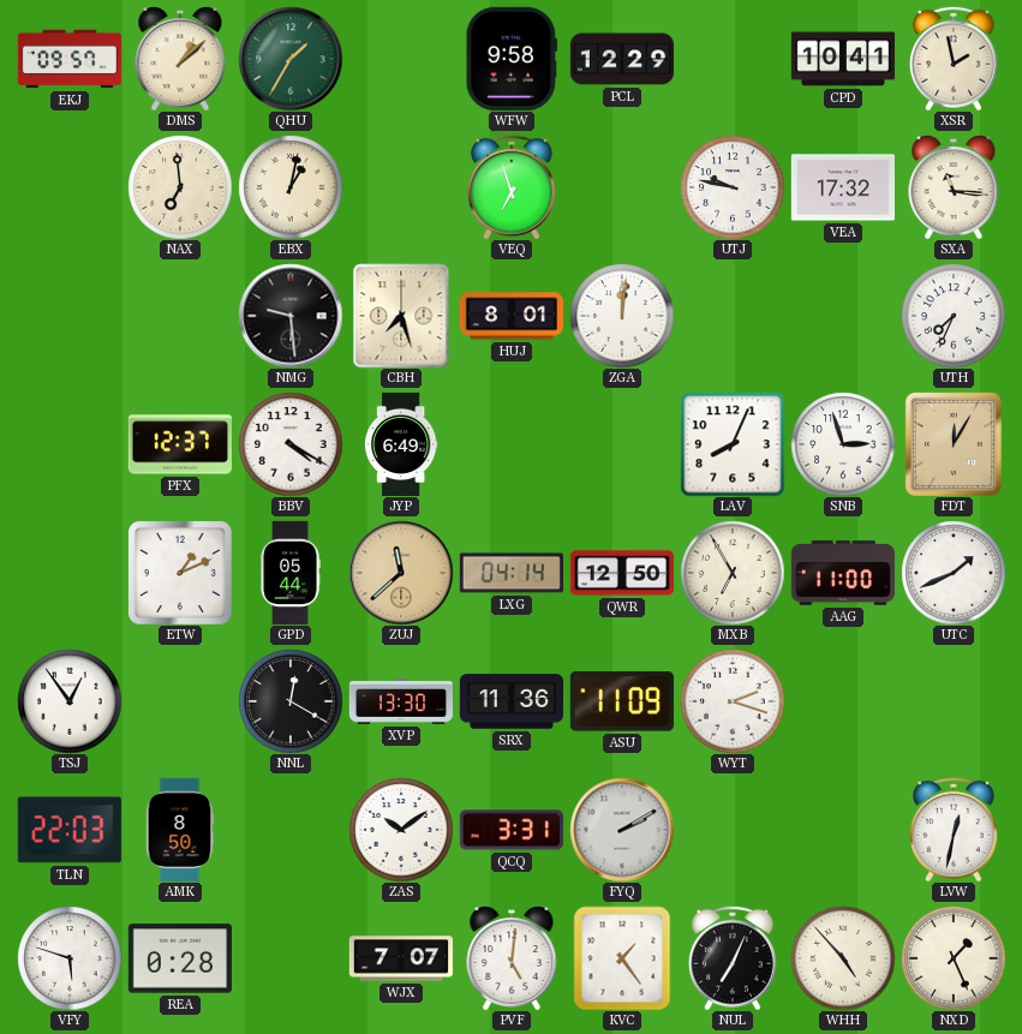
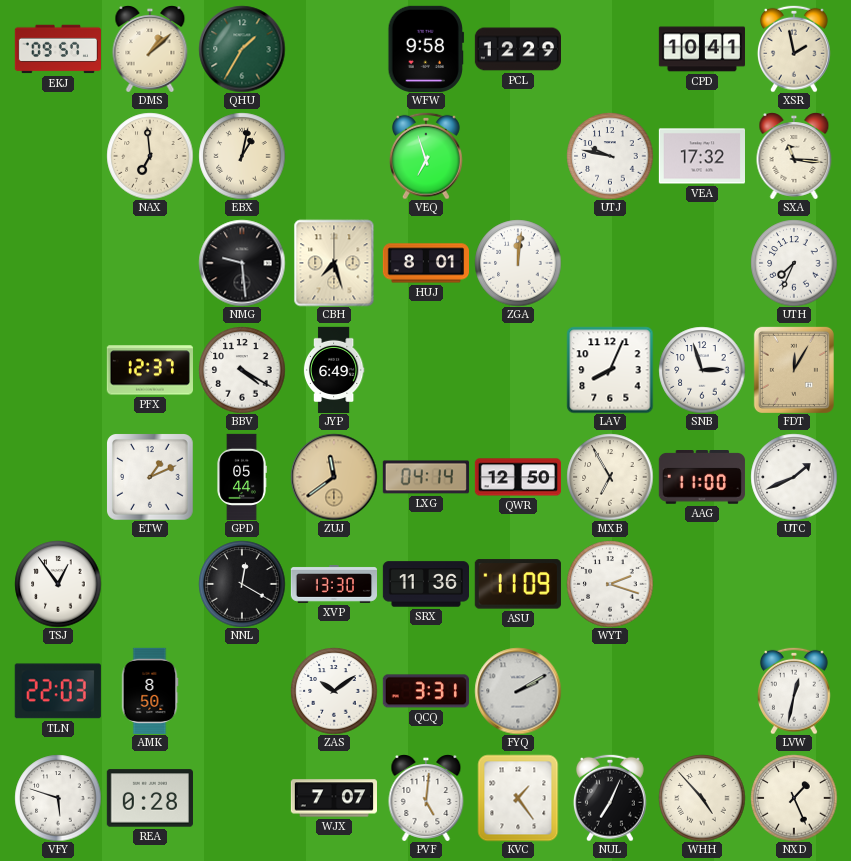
ZUJ: 11:38 -> 11:39
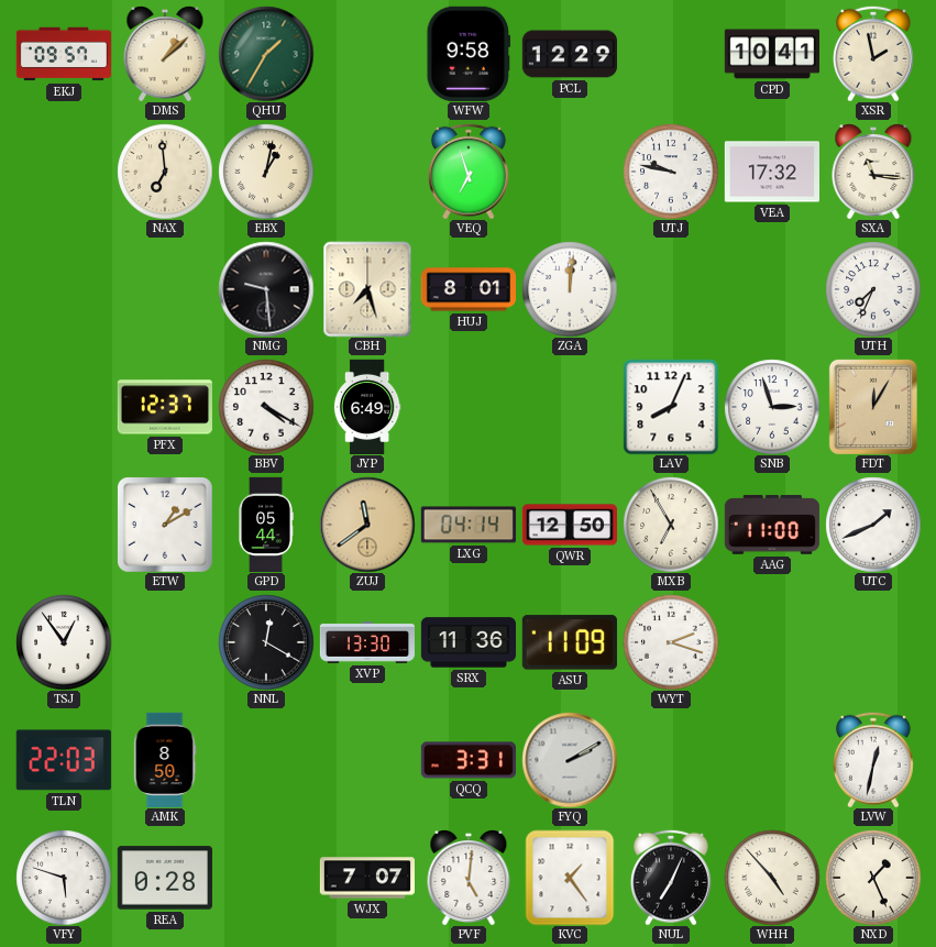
ETW: 1:11 -> 1:10
ZAS: 10:09 -> none
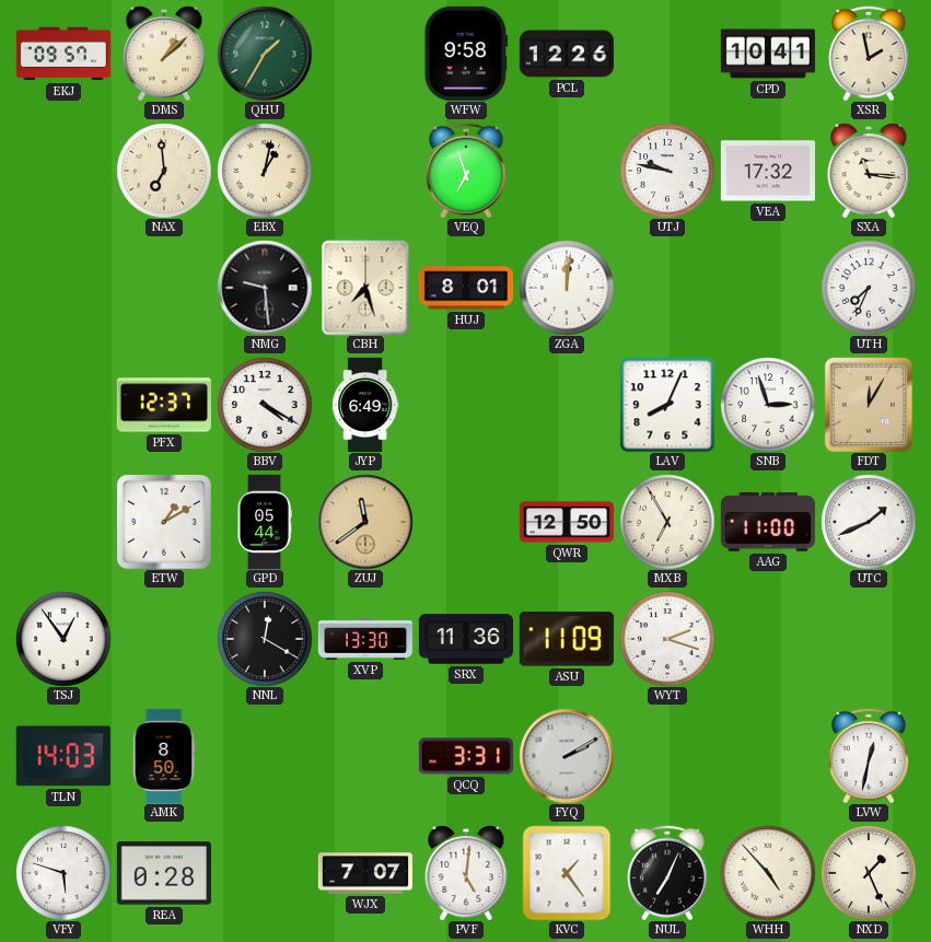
PCL: 12:29 -> 12:26
LXG: 04:14 -> none
TLN: 22:03 -> 14:03
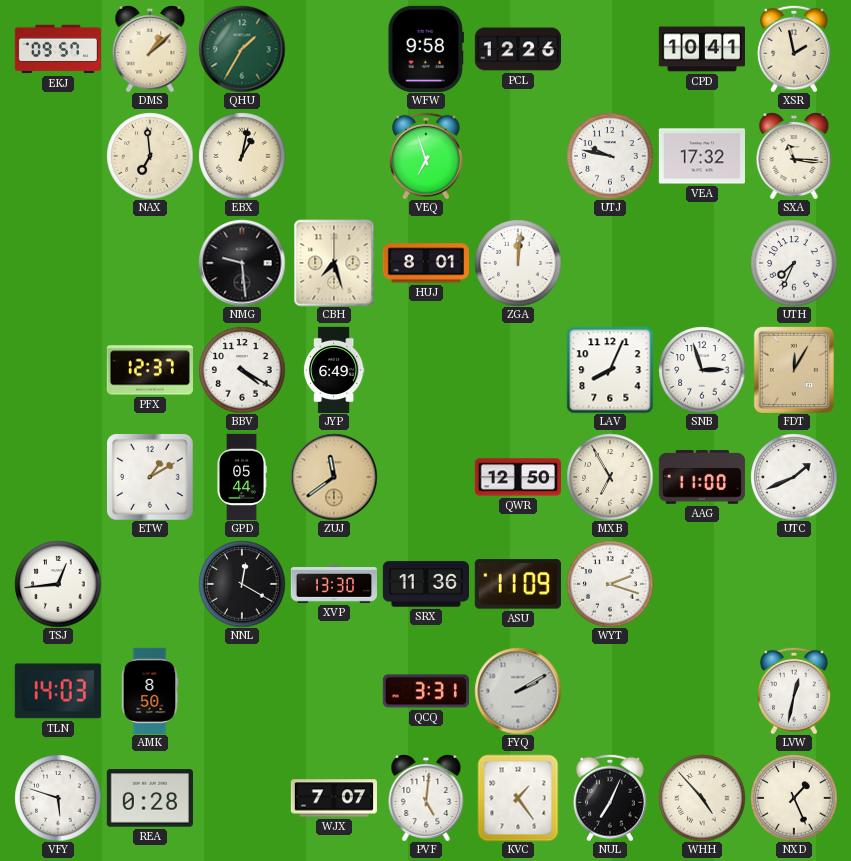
TSJ: 12:54 -> 12:44
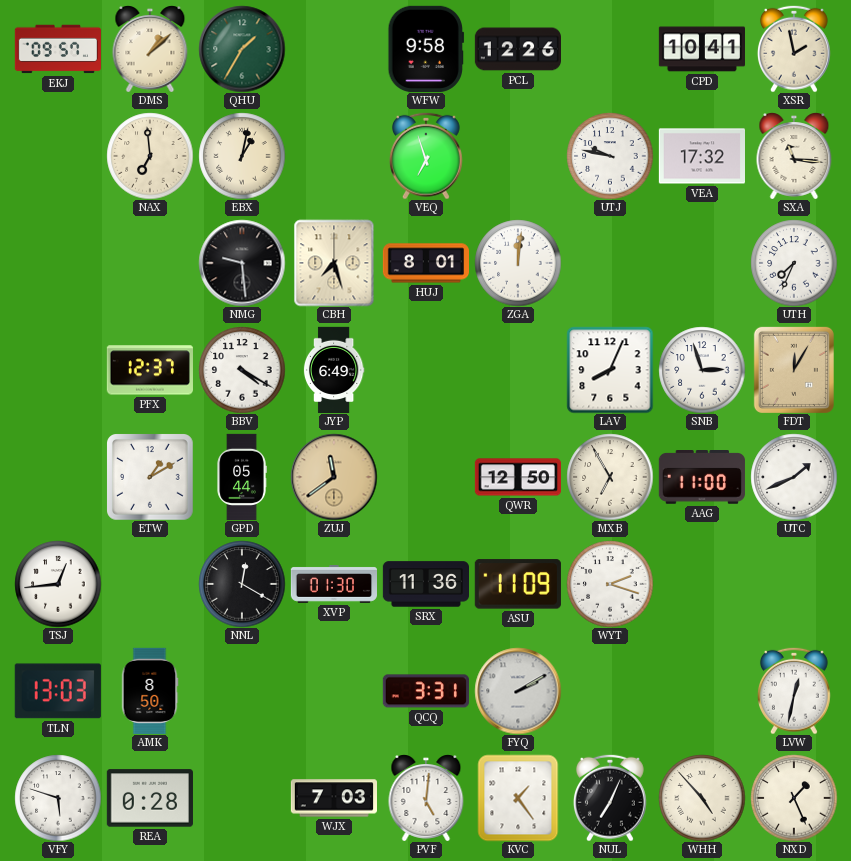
XVP: 13:30 -> 01:30
TLN: 14:03 -> 13:03
WJX: 7:07 -> 7:03
